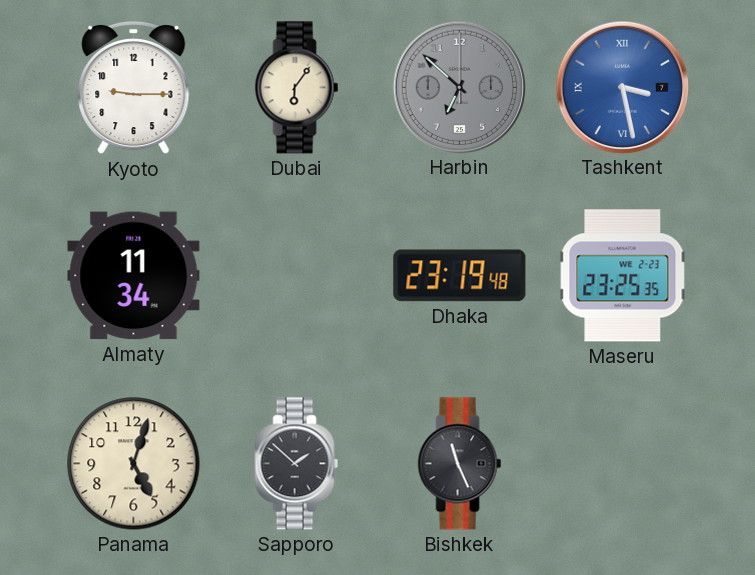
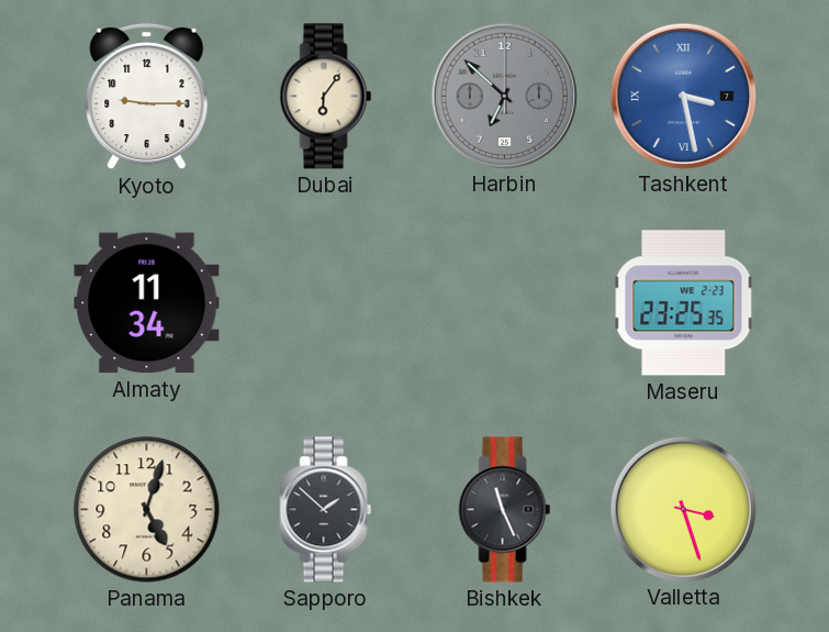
Dhaka: 23:19 -> none
Valletta: none -> 3:27
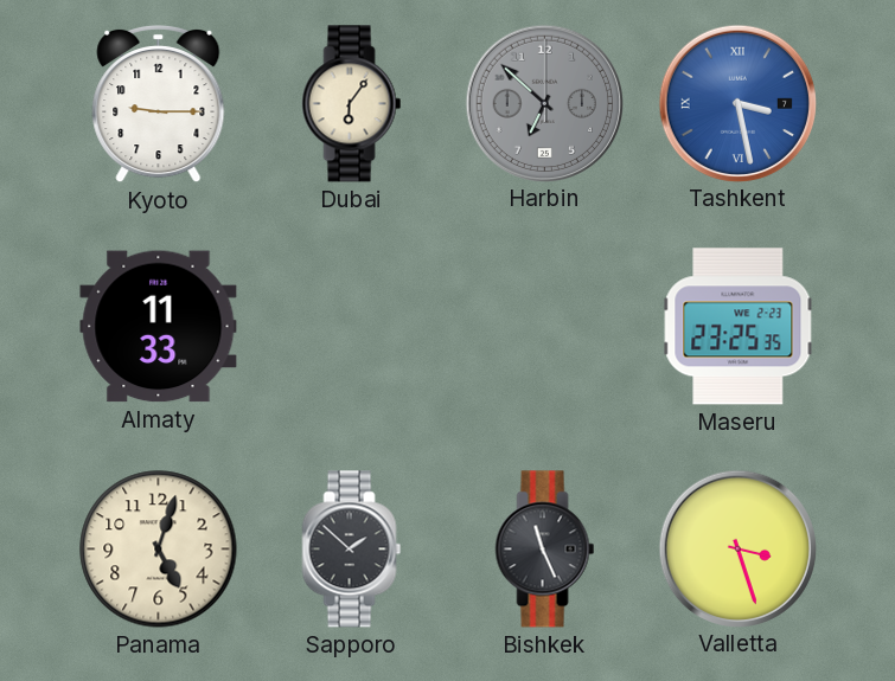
Almaty: 11:34 -> 11:33
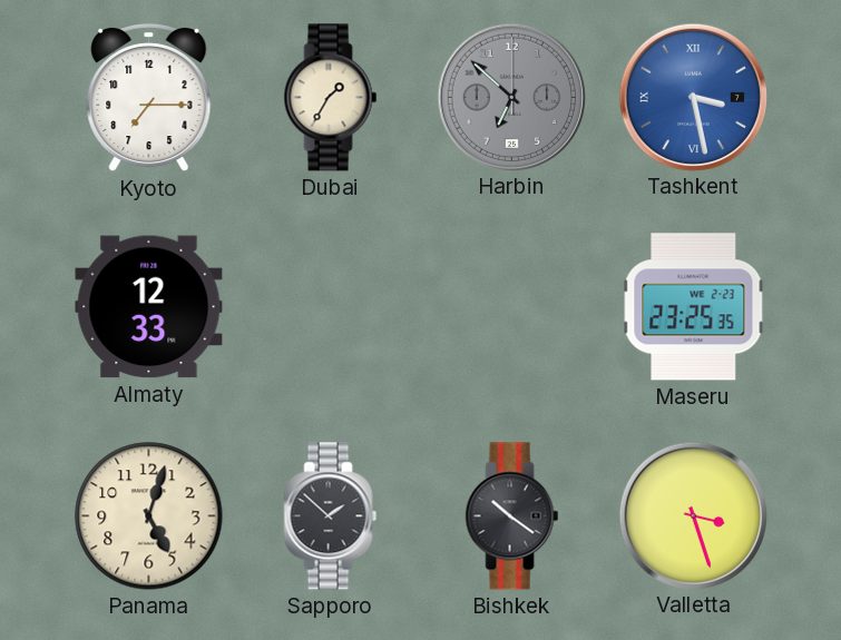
Kyoto: 9:15 -> 7:15
Dubai: 6:06 -> 1:35
Almaty: 11:33 -> 12:33
Bishkek: 11:26 -> 10:21
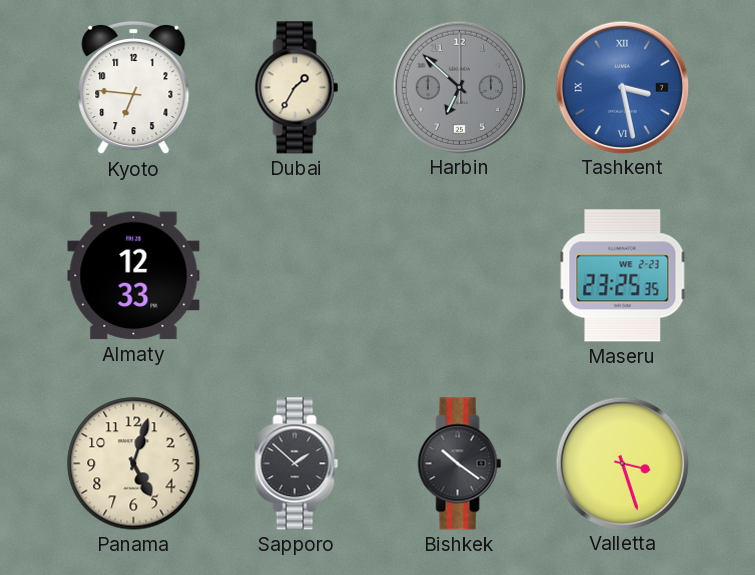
Kyoto: 7:15 -> 6:46
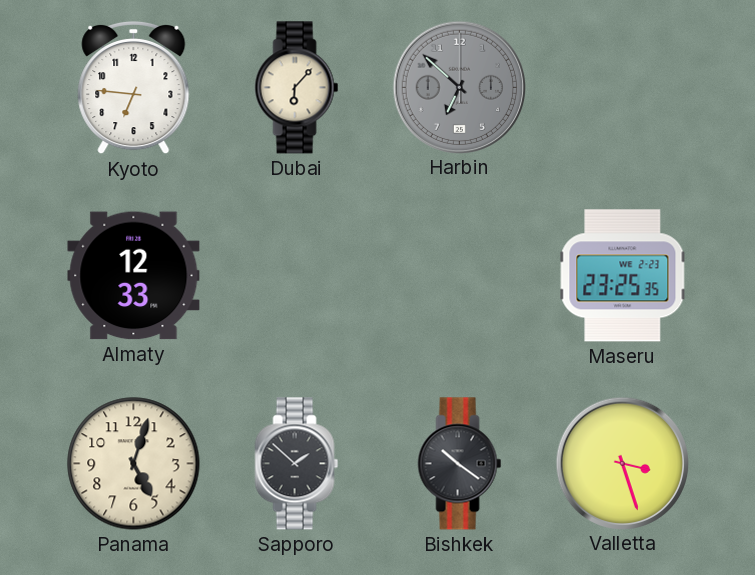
Dubai: 1:35 -> 6:07
Tashkent: 3:28 -> none
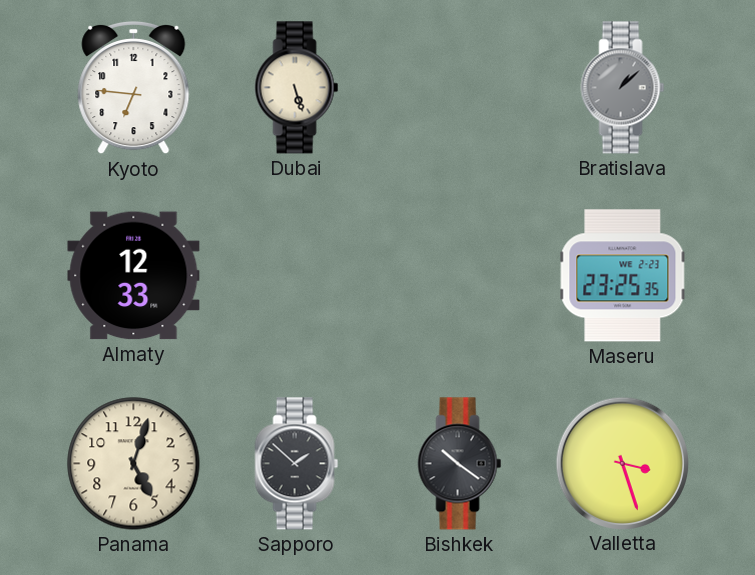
Dubai: 6:07 -> 5:27
Harbin: 6:52 -> none
Bratislava: none -> 1:08
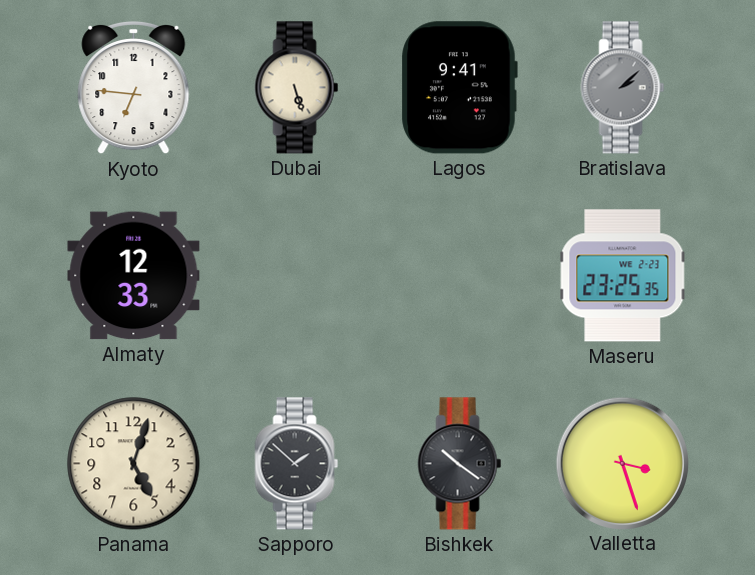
Lagos: none -> 9:41
Bratislava: 1:08 -> 2:08
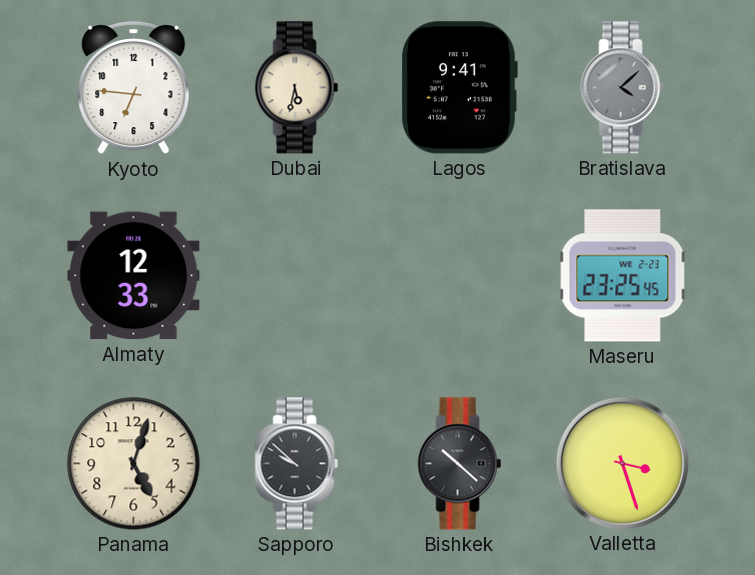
Dubai: 5:27 -> 5:32
Bratislava: 2:08 -> 4:08
Maseru: 23:25:35 -> 23:25:45
Sapporo: 1:52 -> 9:52
Bishkek: 10:21 -> 10:22
